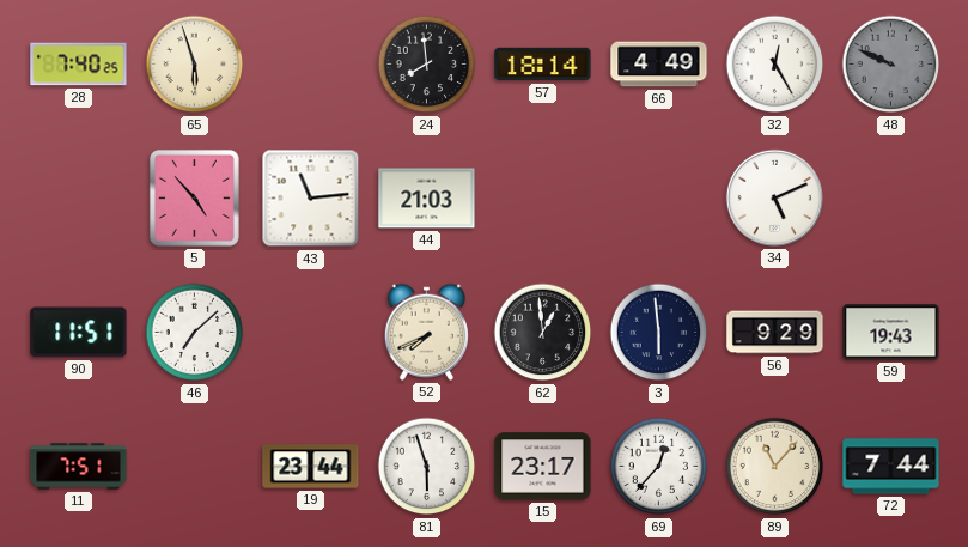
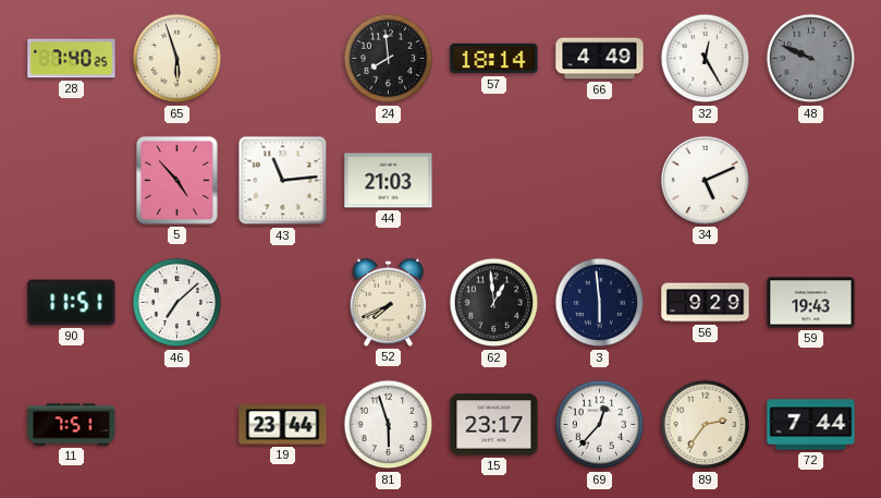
89: 11:07 -> 2:36
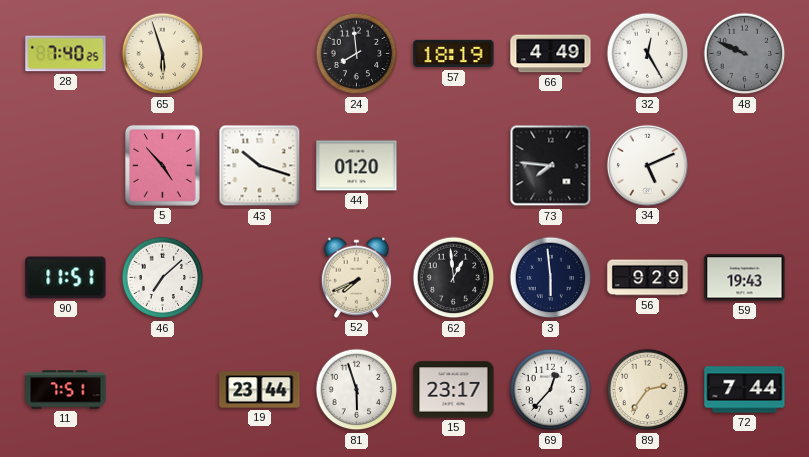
57: 18:14 -> 18:19
43: 11:14 -> 10:18
44: 21:03 -> 01:20
73: none -> 7:46
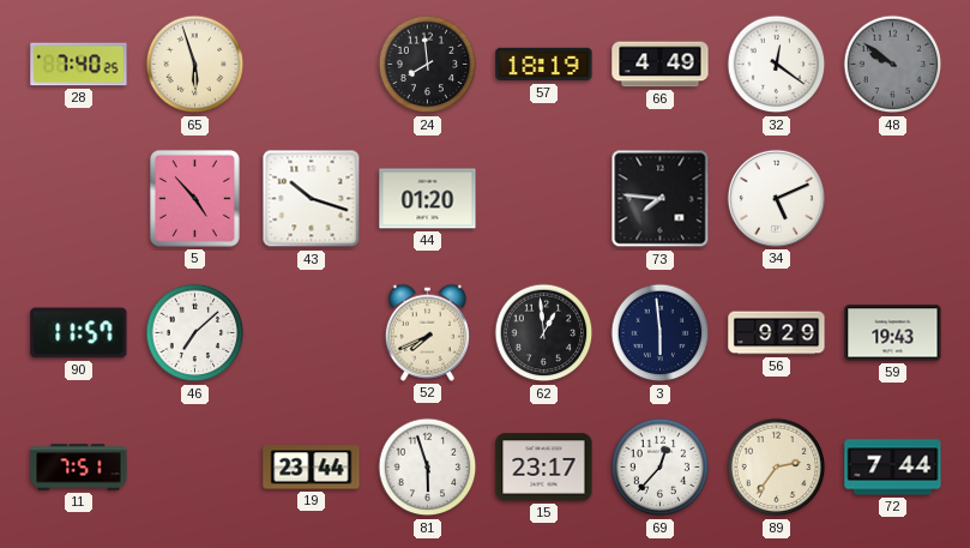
32: 12:25 -> 12:21
48: 9:49 -> 9:51
90: 11:51 -> 11:57
